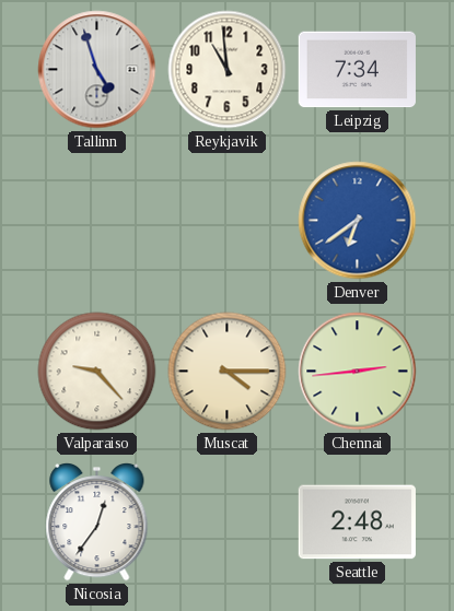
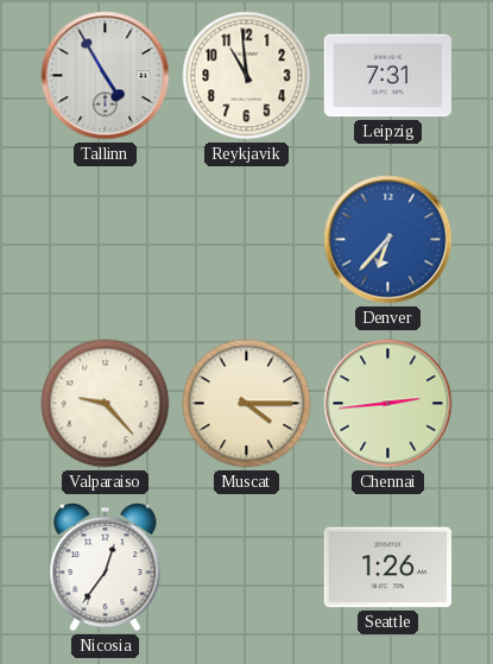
Tallinn: 4:57 -> 4:55
Leipzig: 7:34 -> 7:31
Denver: 6:39 -> 6:37
Seattle: 2:48 -> 1:26
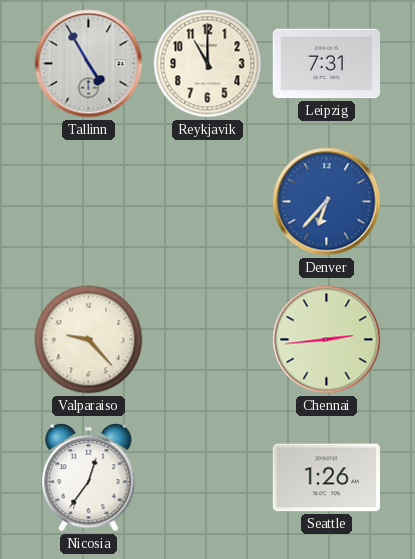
Reykjavik: 10:59 -> 11:00
Muscat: 4:15 -> none
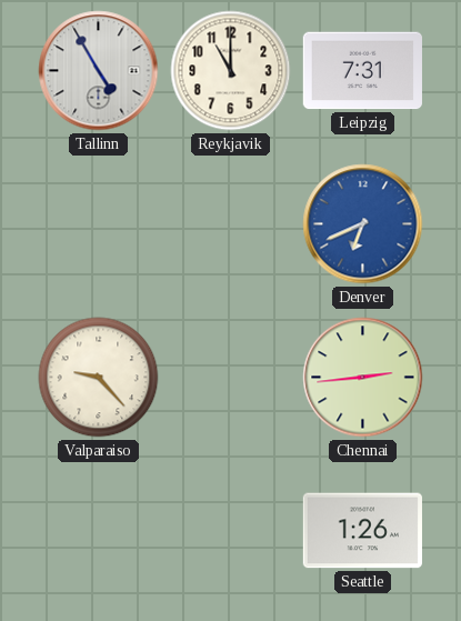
Denver: 6:37 -> 6:41
Nicosia: 12:36 -> none
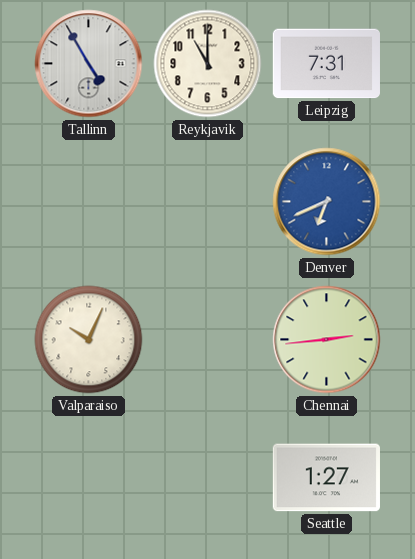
Valparaiso: 9:23 -> 10:04
Seattle: 1:26 -> 1:27
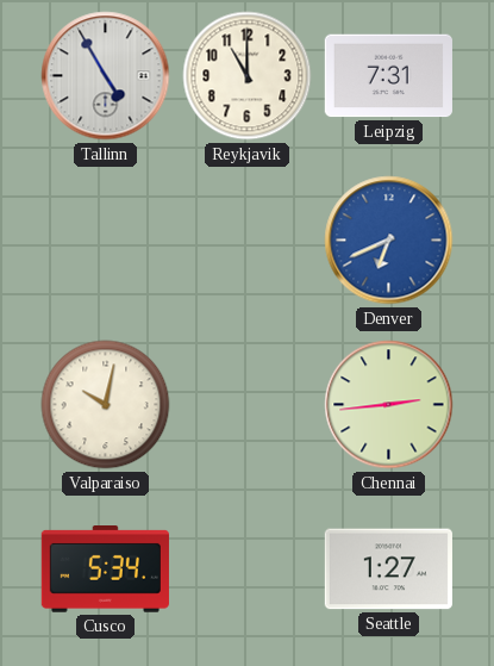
Valparaiso: 10:04 -> 10:02
Cusco: none -> 5:34
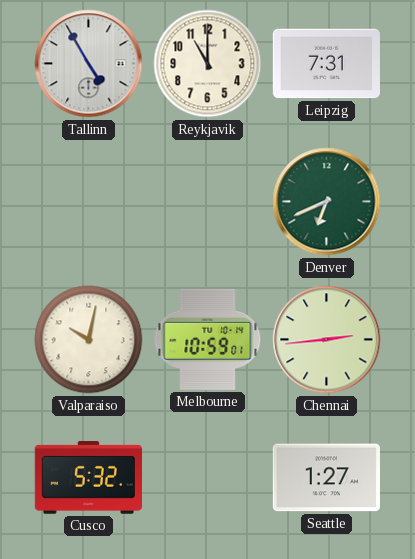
Denver dial: blue -> green
Melbourne: none -> 10:59
Cusco: 5:34 -> 5:32
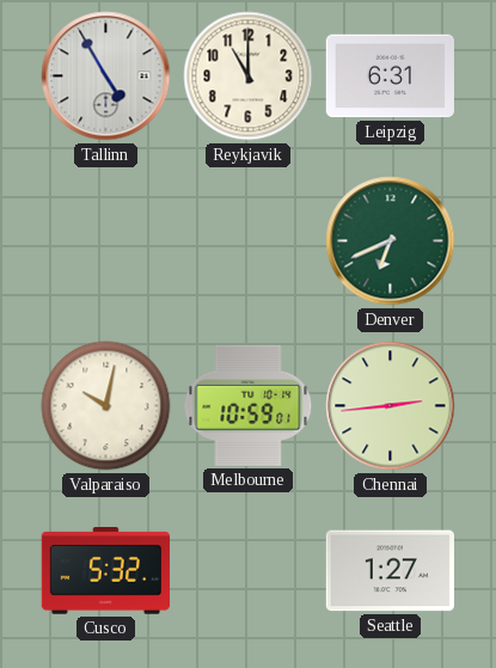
Leipzig: 7:31 -> 6:31
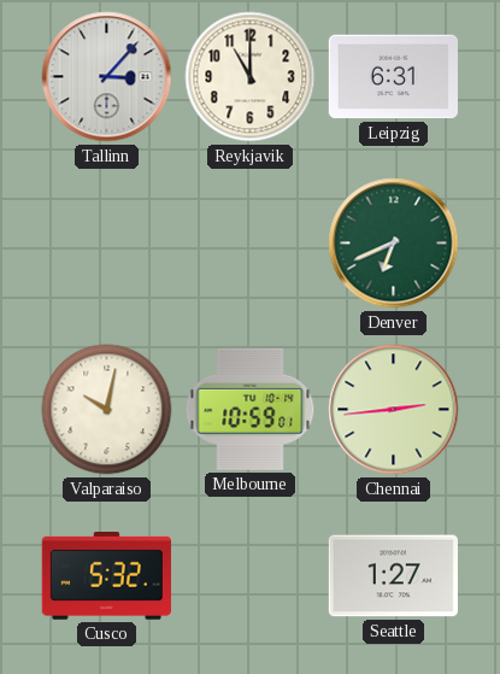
Tallinn: 4:55 -> 3:07
